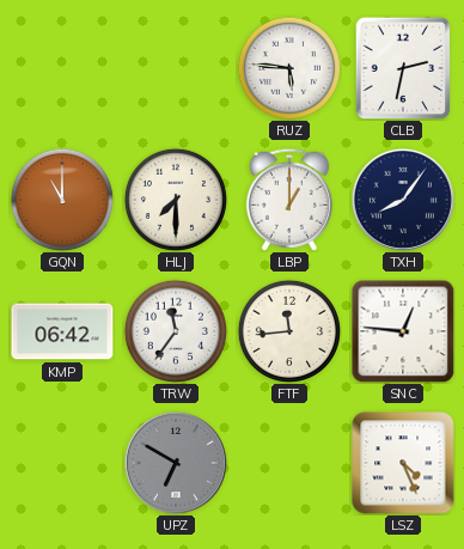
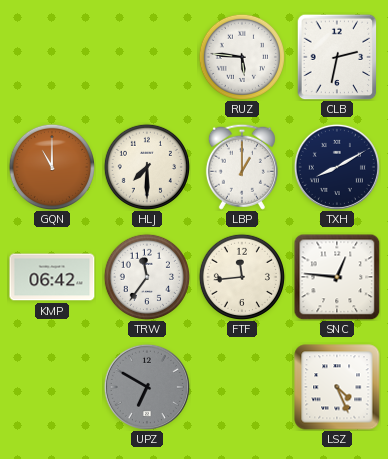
TXH: 8:06 -> 8:10
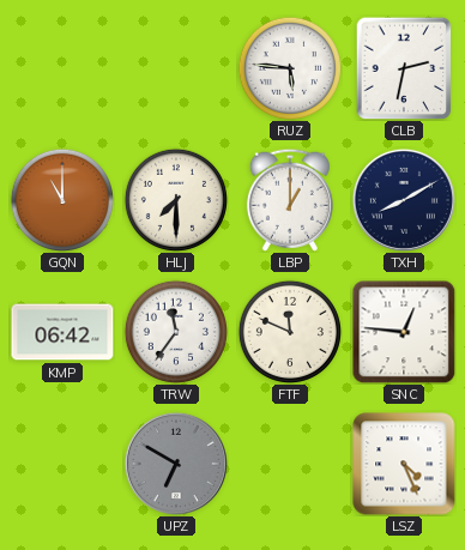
FTF: 11:44 -> 11:49
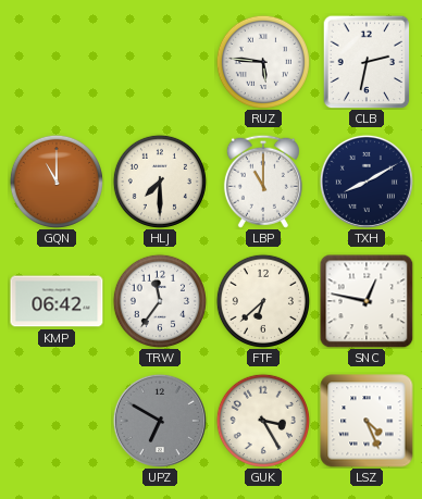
LBP: 1:00 -> 11:00
FTF: 11:49 -> 6:38
SNC: 12:46 -> 12:47
GUK: none -> 3:25
